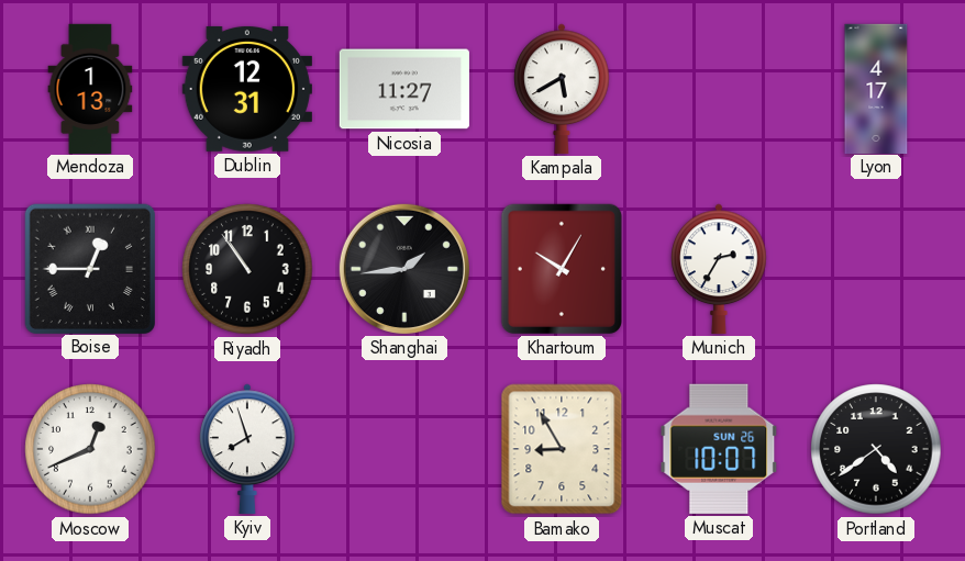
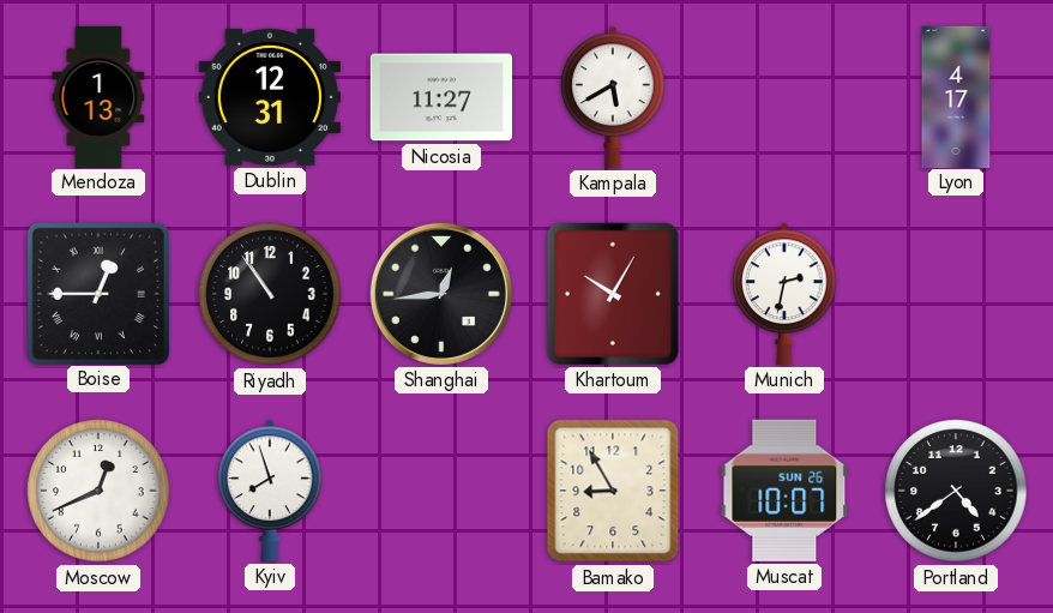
Shanghai: 1:44 -> 12:44
Munich: 2:35 -> 2:32
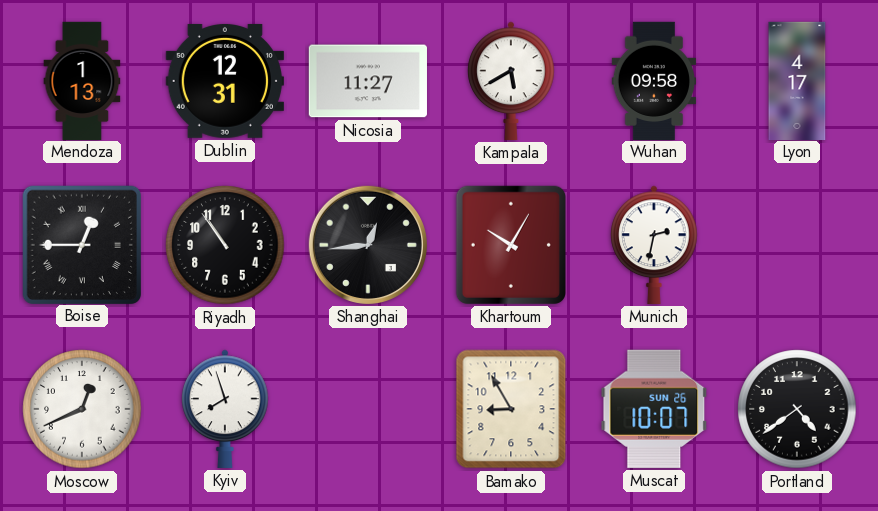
Wuhan: none -> 09:58
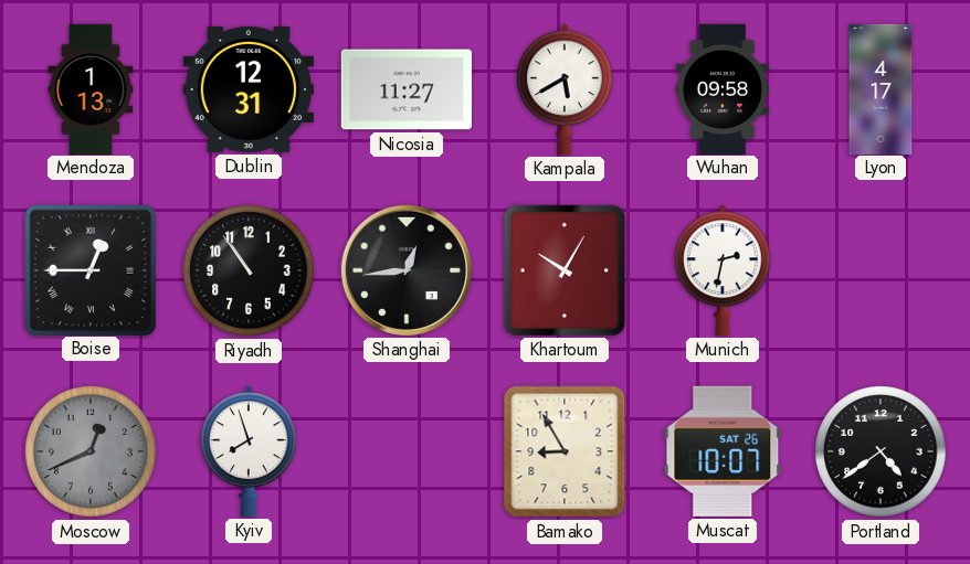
Moscow dial: white -> grey
Muscat date: SUN 26 -> SAT 26
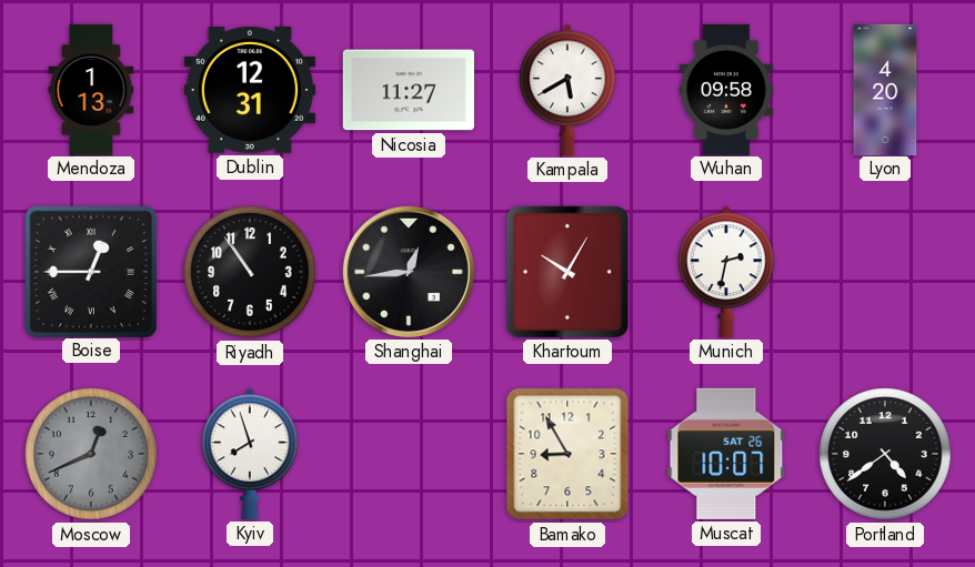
Lyon: 4:17 -> 4:20
